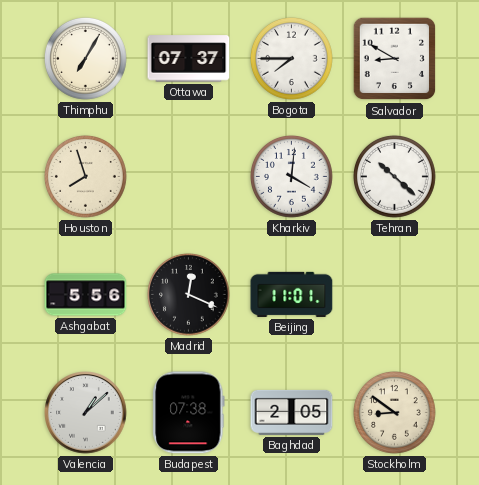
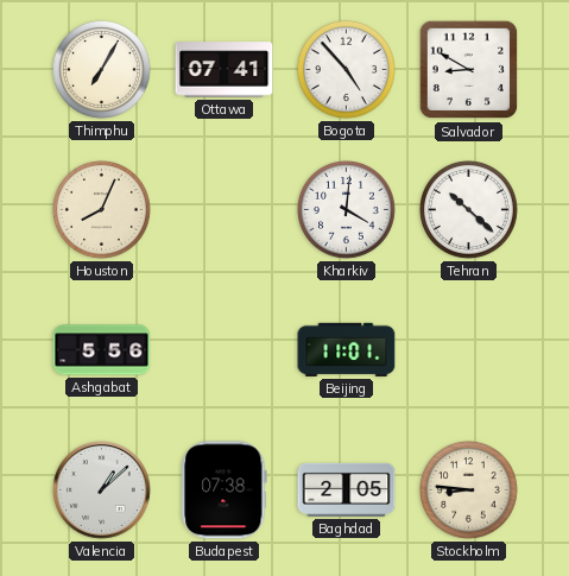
Ottawa: 07:37 -> 07:41
Bogota: 7:45 -> 4:53
Houston: 7:57 -> 8:04
Madrid: 12:19 -> none
Stockholm: 8:51 -> 8:46
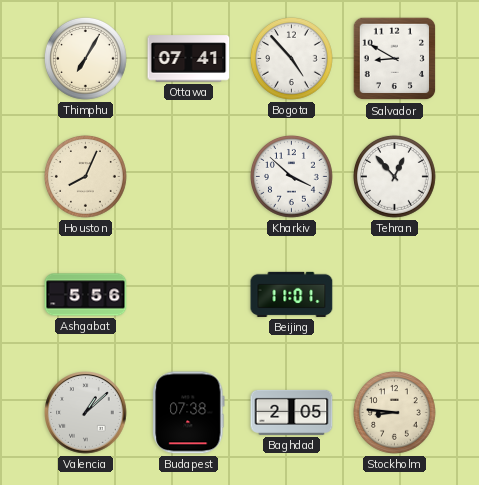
Kharkiv: 4:01 -> 3:52
Tehran: 10:22 -> 12:53
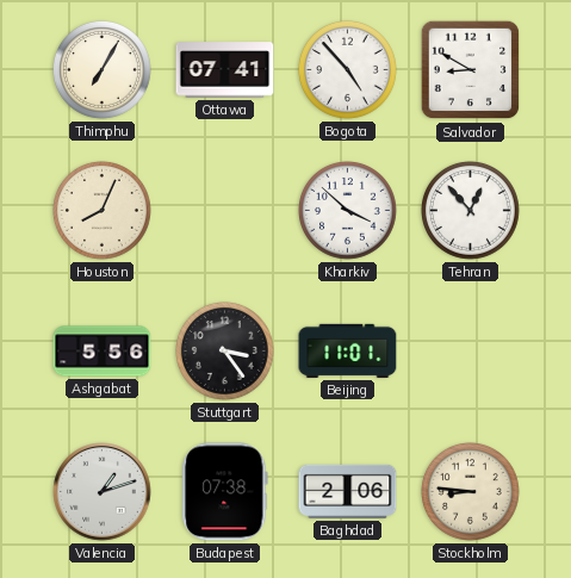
Stuttgart: none -> 3:24
Valencia: 1:08 -> 1:12
Baghdad: 2:05 -> 2:06
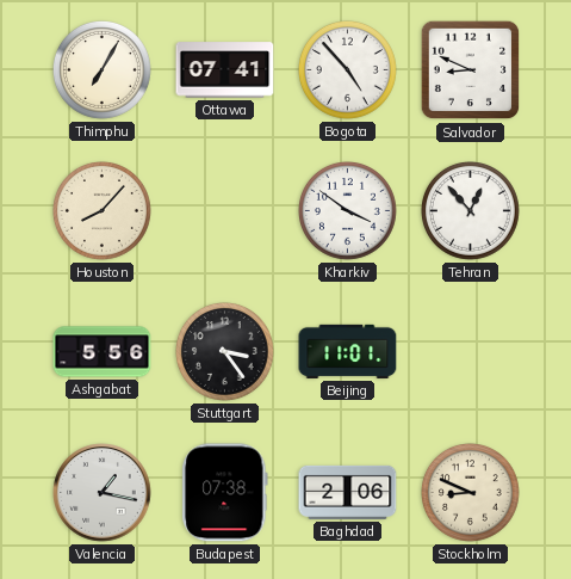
Salvador: 8:50 -> 8:49
Houston: 8:04 -> 8:07
Kharkiv: 3:52 -> 3:51
Valencia: 1:12 -> 1:17
Stockholm: 8:46 -> 8:49
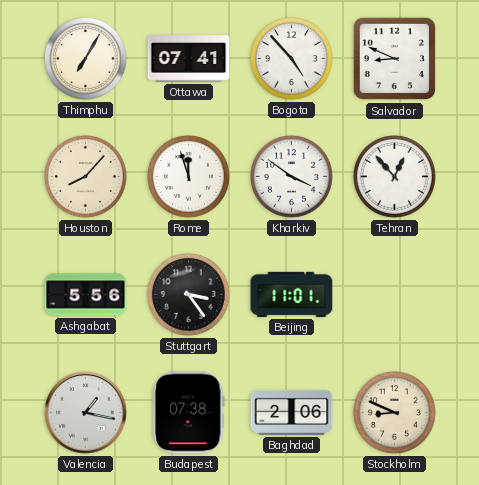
Rome: none -> 11:57
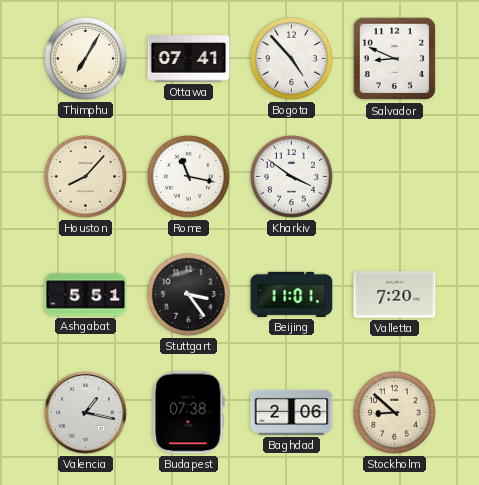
Rome: 11:57 -> 11:17
Tehran: 12:53 -> none
Ashgabat: 5:56 -> 5:51
Valletta: none -> 7:20
Stockholm: 8:49 -> 8:52
